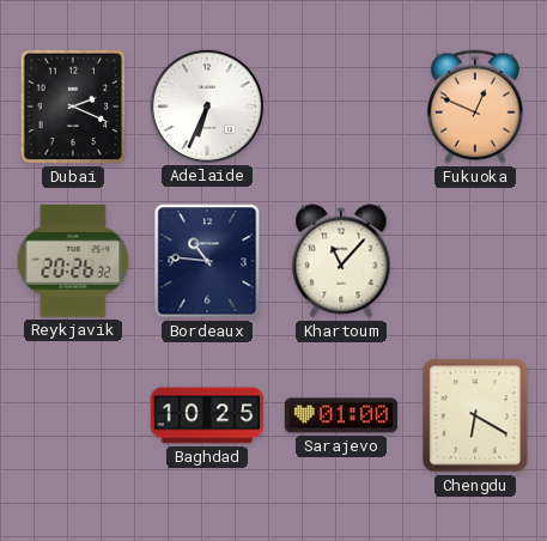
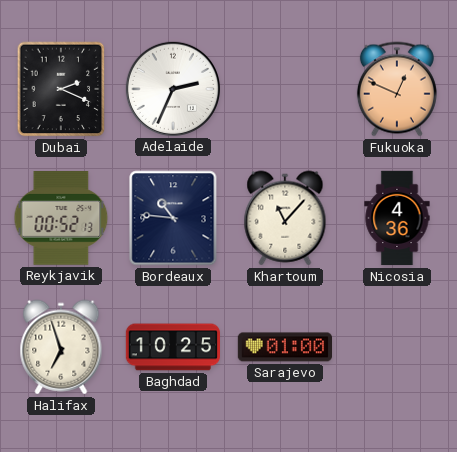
Adelaide: 6:34 -> 2:34
Reykjavik: 20:26 -> 00:52
Nicosia: none -> 4:36
Halifax: none -> 6:57
Chengdu: 6:20 -> none
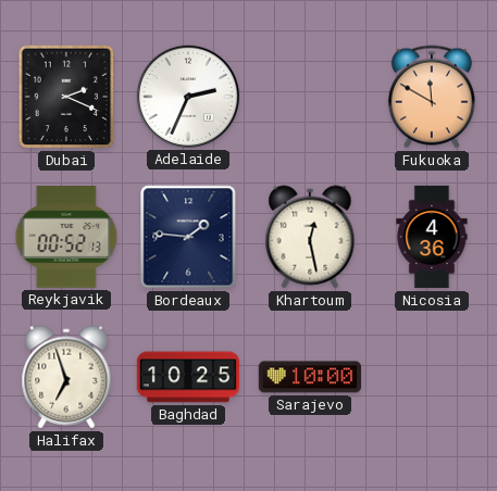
Fukuoka: 12:49 -> 11:50
Bordeaux: 10:46 -> 1:46
Khartoum: 11:07 -> 12:28
Sarajevo: 01:00 -> 10:00
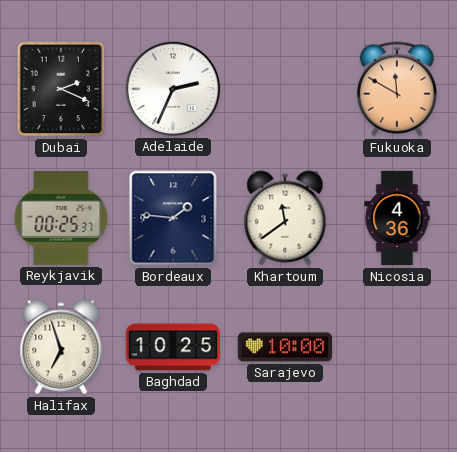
Reykjavik: 00:52 -> 00:25
Khartoum: 12:28 -> 11:39
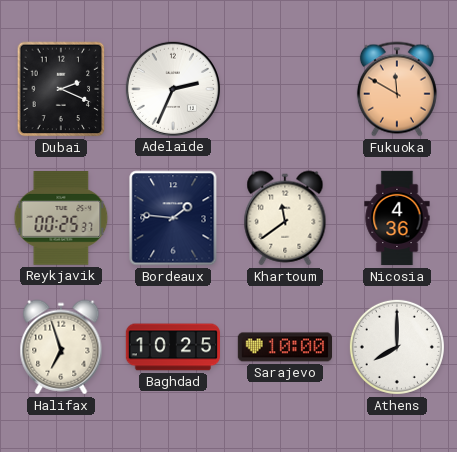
Athens: none -> 8:00
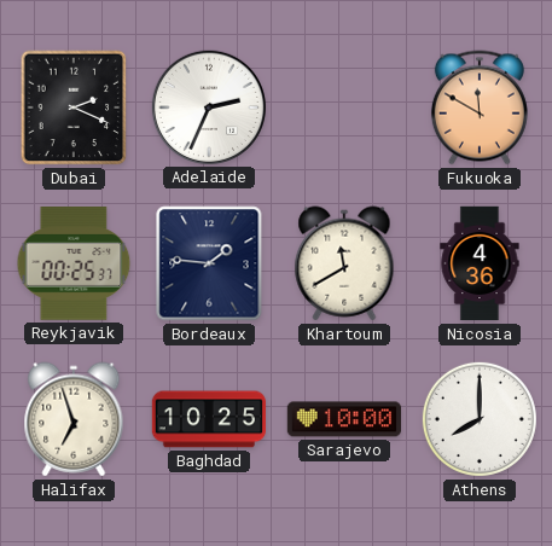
Khartoum: 11:39 -> 11:40
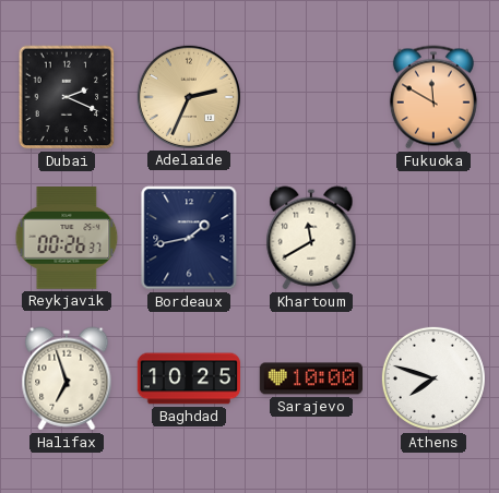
Adelaide dial: white -> champagne
Reykjavik: 00:25 -> 00:26
Bordeaux: 1:46 -> 1:43
Nicosia: 4:36 -> none
Athens: 8:00 -> 7:48
